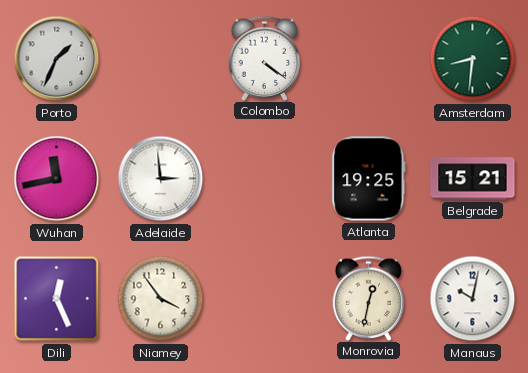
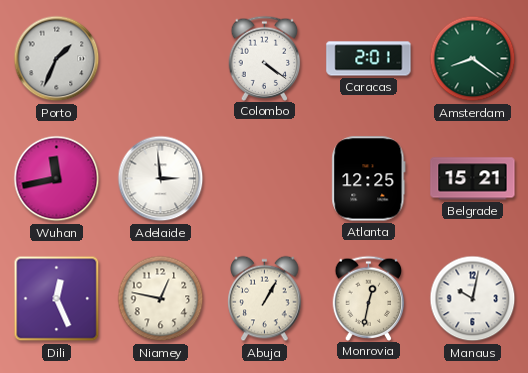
Caracas: none -> 2:01
Amsterdam: 8:31 -> 8:21
Atlanta: 19:25 -> 12:25
Niamey: 3:54 -> 12:47
Abuja: none -> 1:05
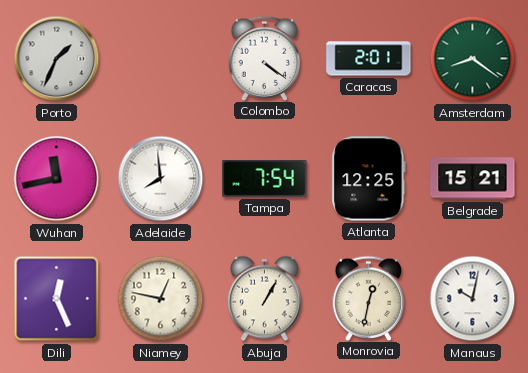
Adelaide: 2:59 -> 7:59
Tampa: none -> 7:54
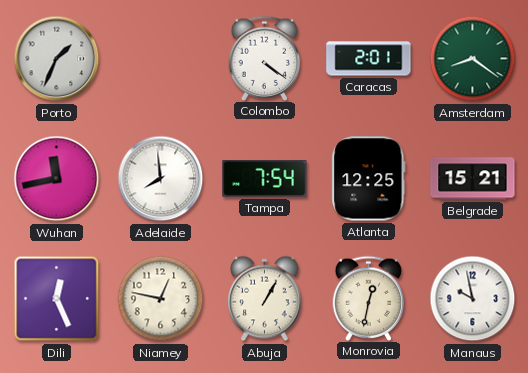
Manaus: 10:02 -> 9:58
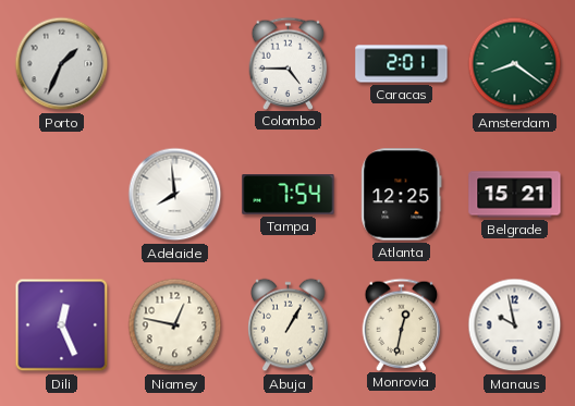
Colombo: 4:21 -> 4:45
Wuhan: 11:43 -> none
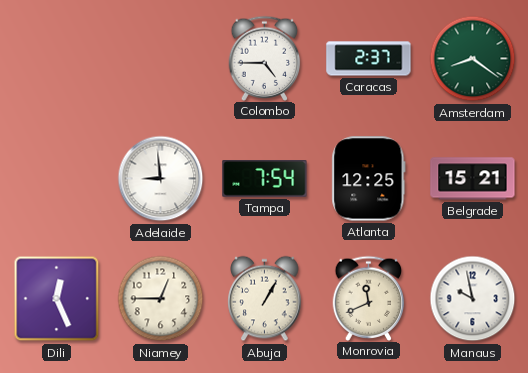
Porto: 1:34 -> none
Caracas: 2:01 -> 2:37
Adelaide: 7:59 -> 8:59
Niamey: 12:47 -> 12:45
Monrovia: 12:32 -> 11:41
